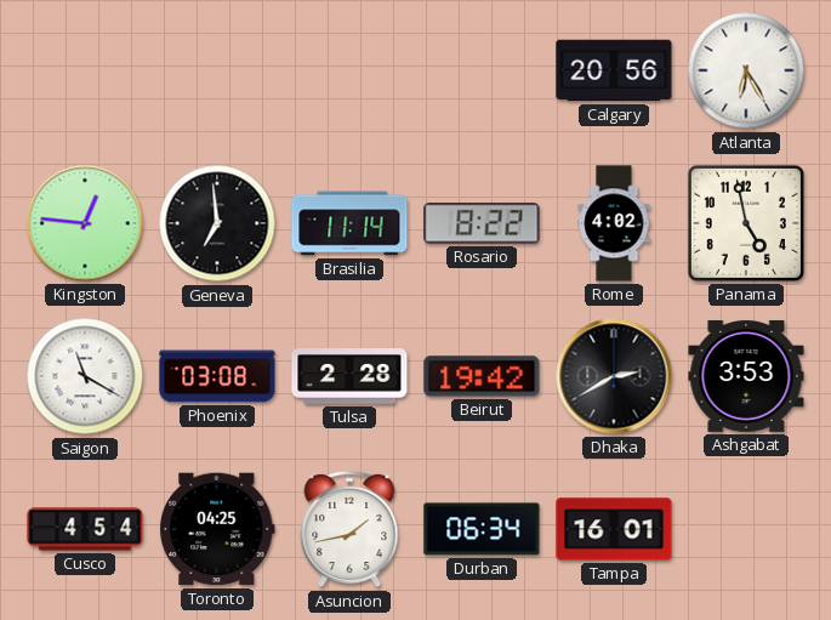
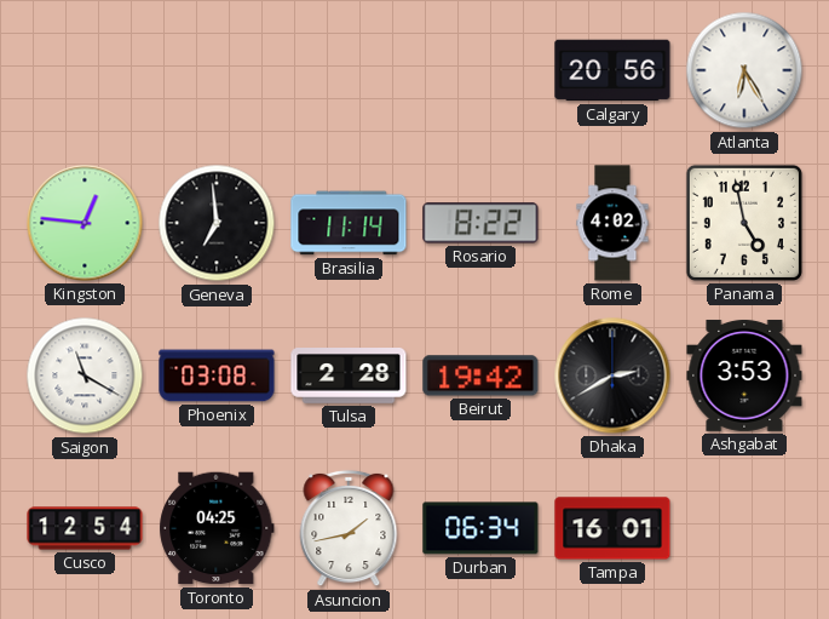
Cusco: 4:54 -> 12:54
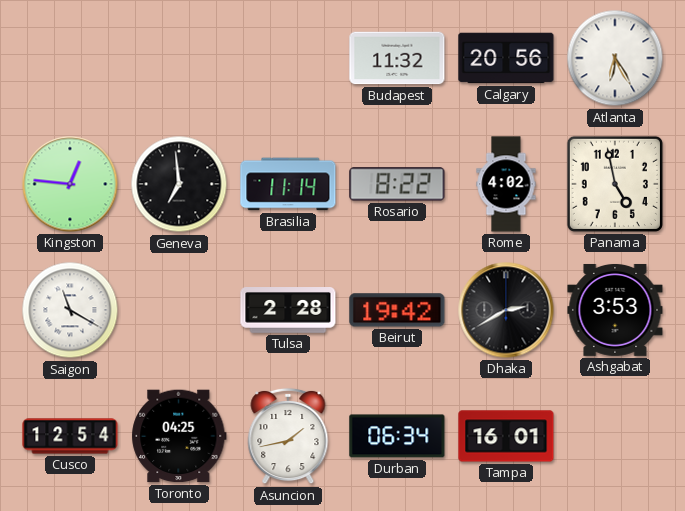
Budapest: none -> 11:32
Phoenix: 03:08 -> none
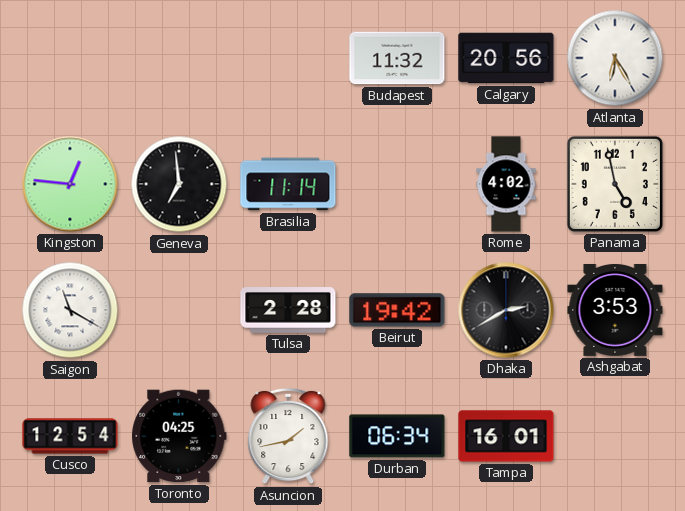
Rosario: 8:22 -> none
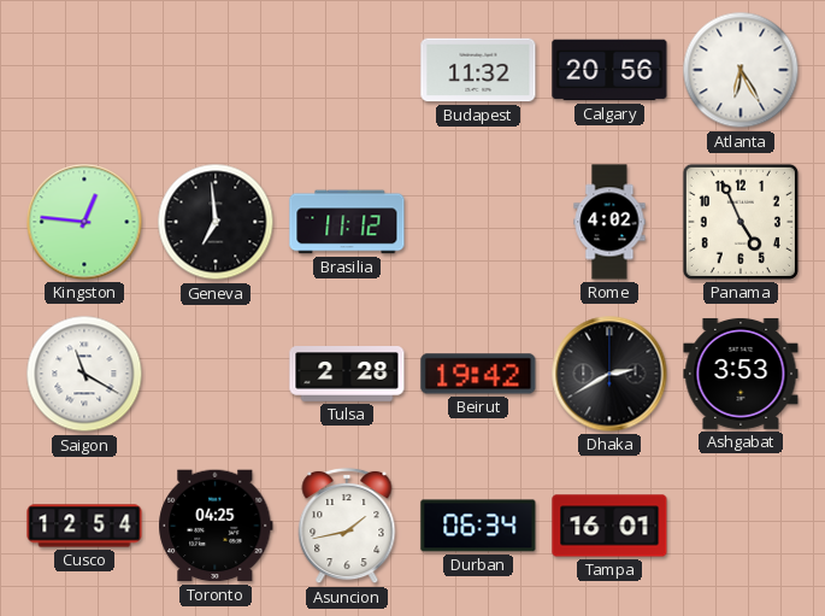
Brasilia: 11:14 -> 11:12
Panama: 4:58 -> 4:56
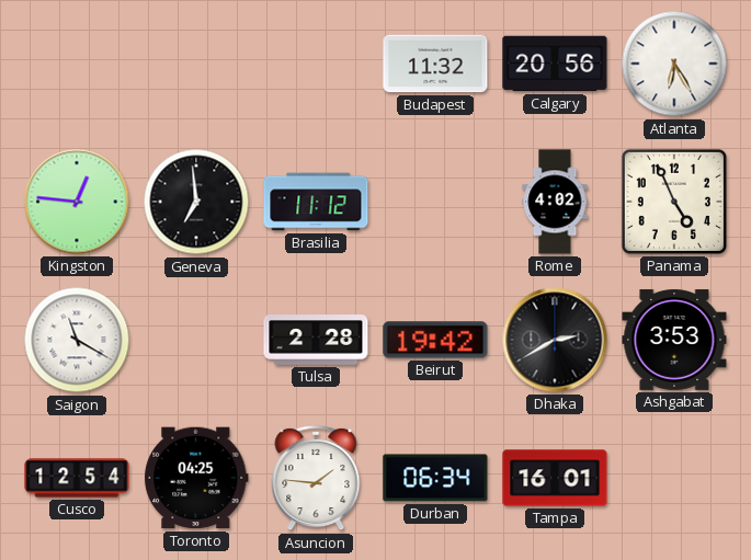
Asuncion: 1:43 -> 1:46
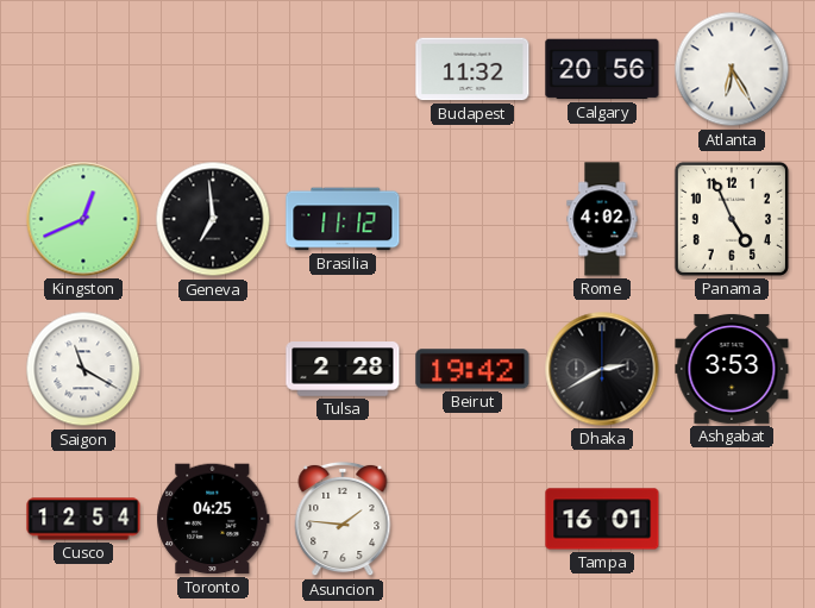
Kingston: 12:46 -> 12:41
Durban: 06:34 -> none
